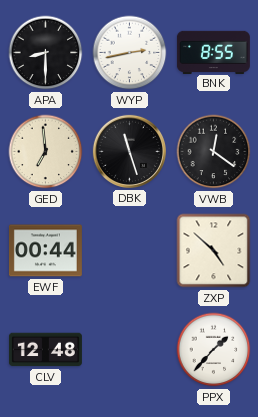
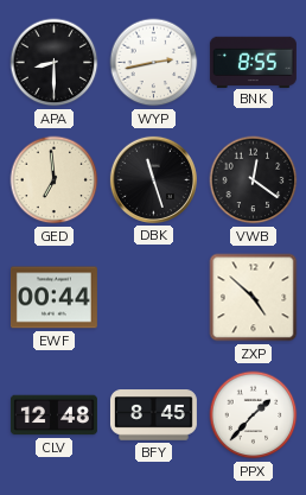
BFY: none -> 8:45
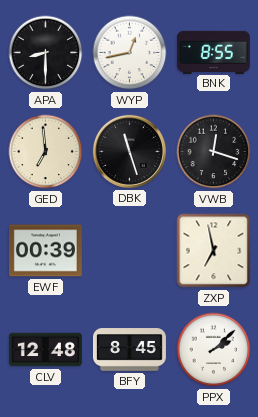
WYP: 2:43 -> 12:43
VWB: 12:21 -> 12:18
EWF: 00:44 -> 00:39
ZXP: 4:52 -> 6:58
PPX: 1:37 -> 2:08
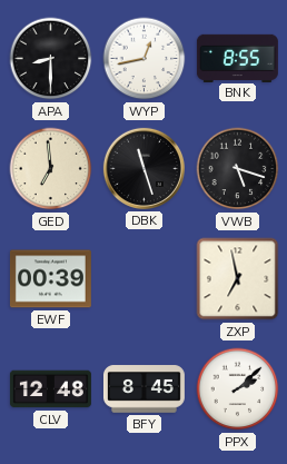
VWB: 12:18 -> 5:18
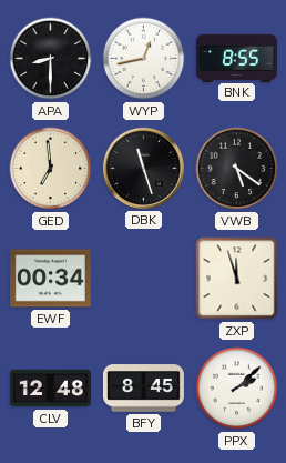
VWB: 5:18 -> 5:21
EWF: 00:39 -> 00:34
ZXP: 6:58 -> 11:57
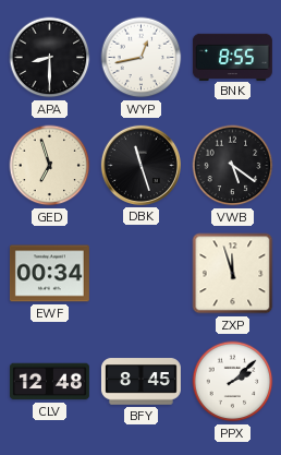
GED: 6:59 -> 6:57
